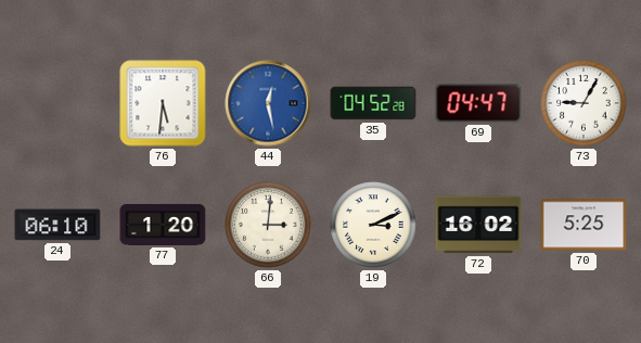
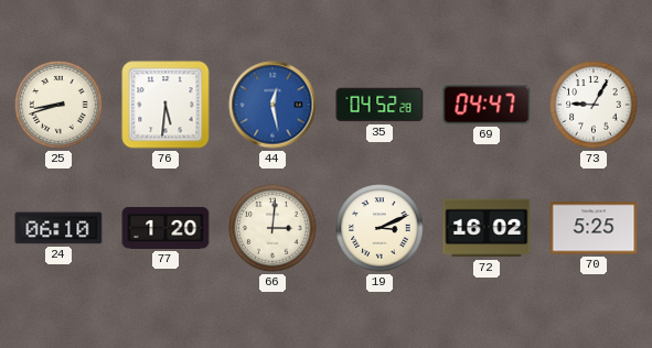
25: none -> 8:42
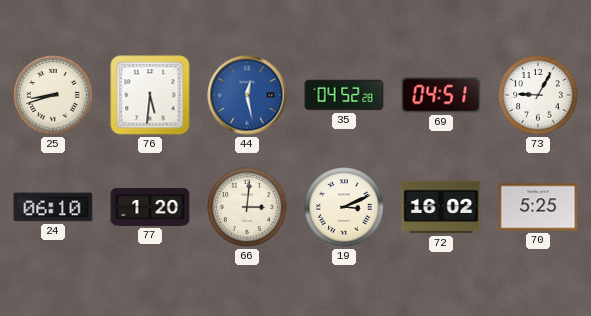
69: 04:47 -> 04:51
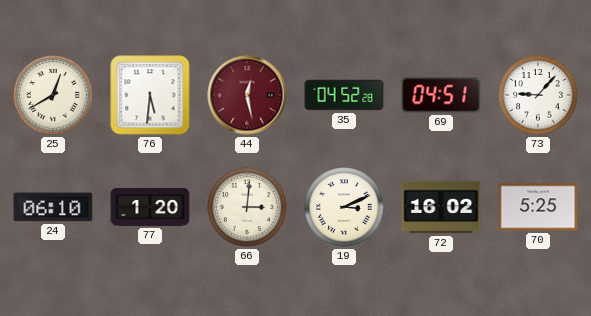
25: 8:42 -> 12:40
44 dial: blue -> burgundy
73: 9:05 -> 9:07
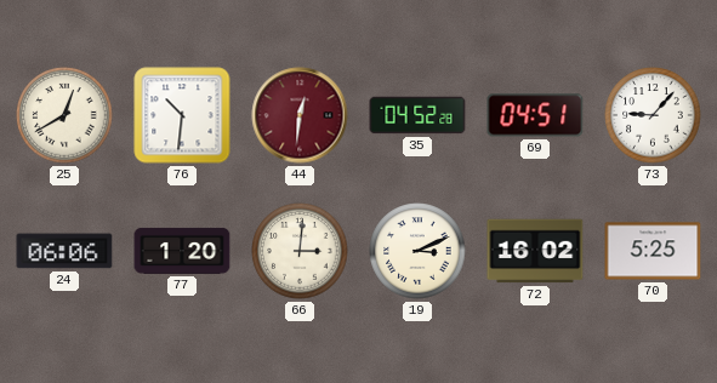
76: 5:31 -> 10:31
44: 12:28 -> 12:31
24: 06:10 -> 06:06
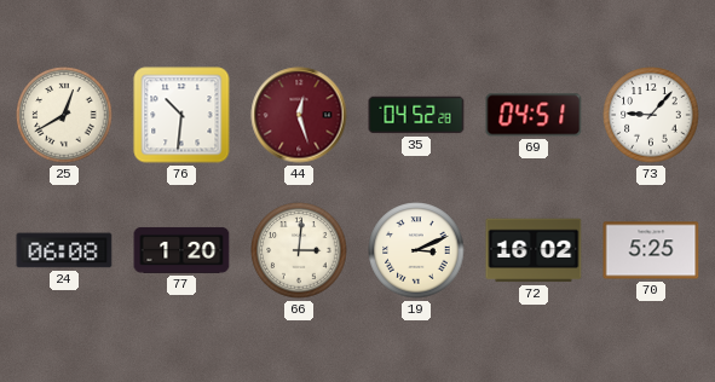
44: 12:31 -> 12:27
24: 06:06 -> 06:08
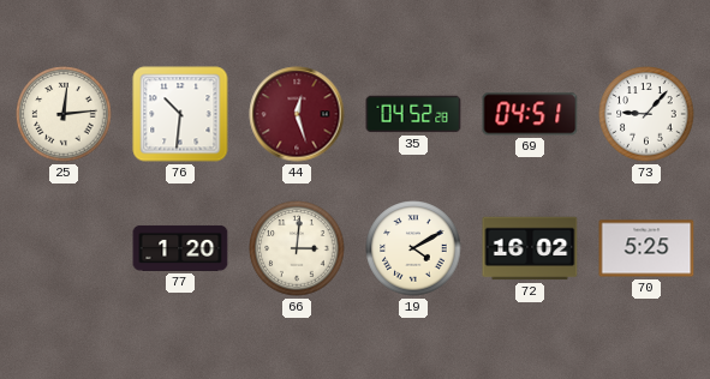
25: 12:40 -> 12:14
24: 06:08 -> none
19: 3:11 -> 4:10
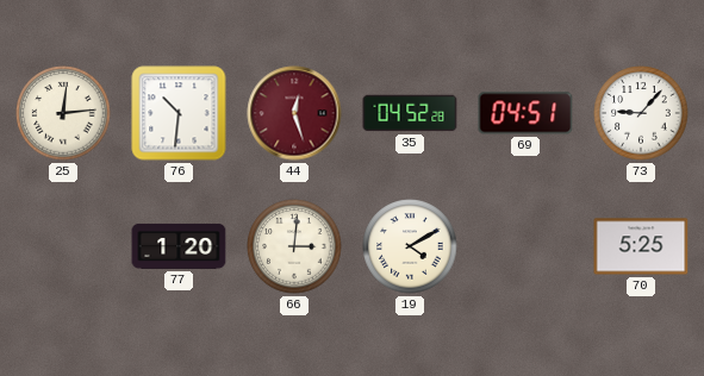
72: 16:02 -> none
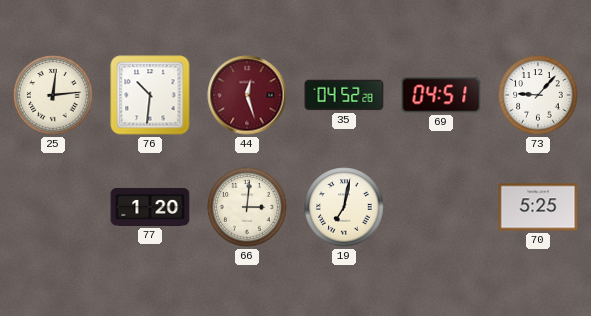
19: 4:10 -> 7:02
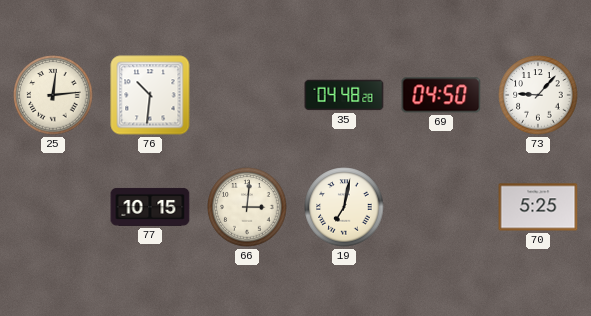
44: 12:27 -> none
35: 04:52 -> 04:48
69: 04:51 -> 04:50
77: 1:20 -> 10:15
